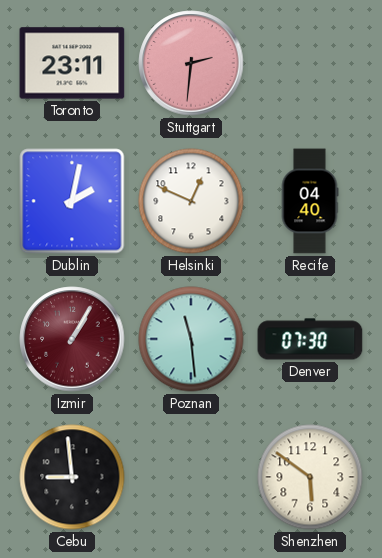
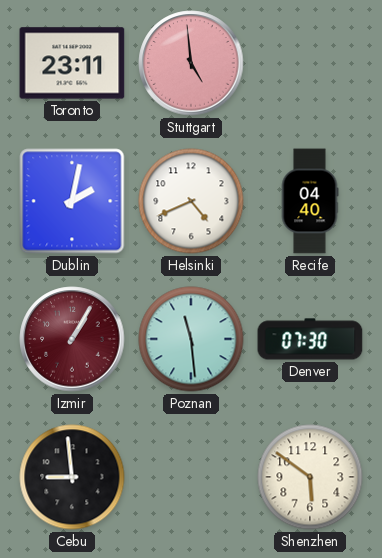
Stuttgart: 2:31 -> 4:59
Helsinki: 12:49 -> 4:41
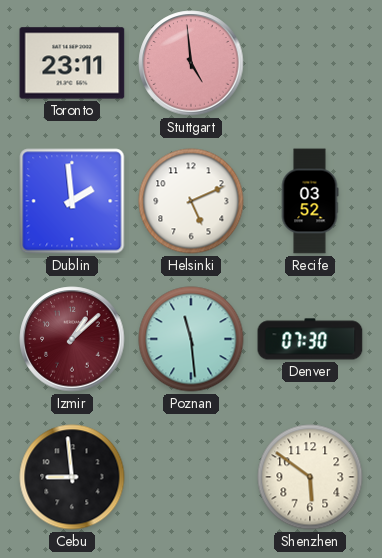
Dublin: 2:02 -> 1:59
Helsinki: 4:41 -> 5:11
Recife: 04:40 -> 03:52
Izmir: 1:05 -> 1:08
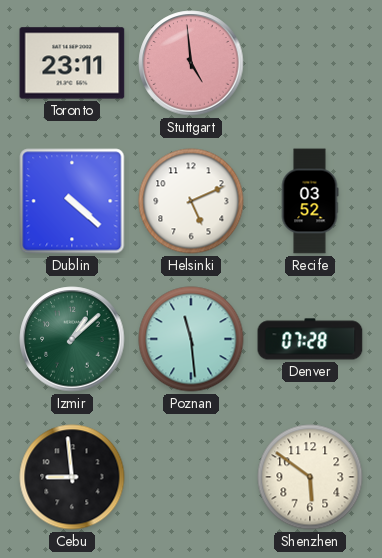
Dublin: 1:59 -> 4:22
Izmir dial: burgundy -> green
Denver: 07:30 -> 07:28
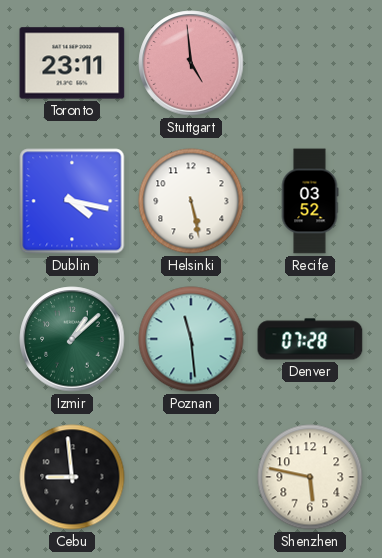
Dublin: 4:22 -> 4:17
Helsinki: 5:11 -> 5:28
Shenzhen: 5:51 -> 5:47
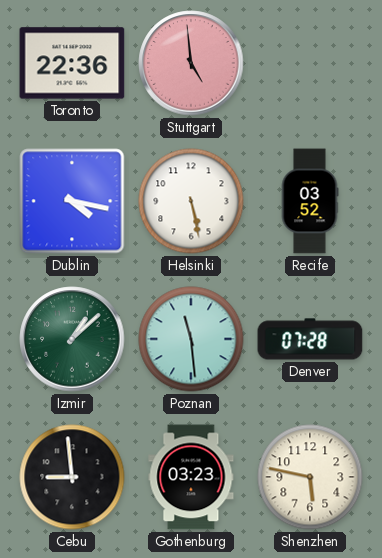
Toronto: 23:11 -> 22:36
Gothenburg: none -> 03:23
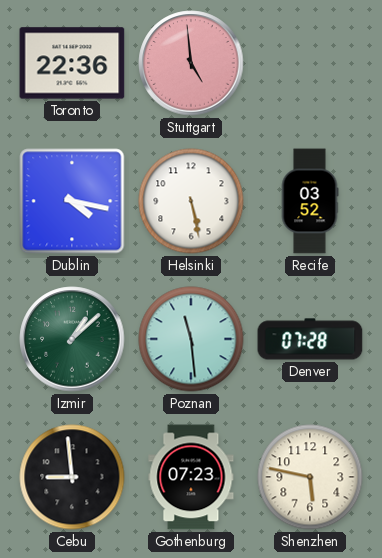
Gothenburg: 03:23 -> 07:23
